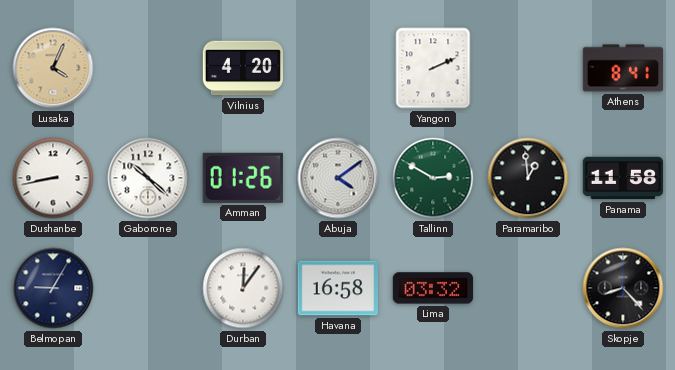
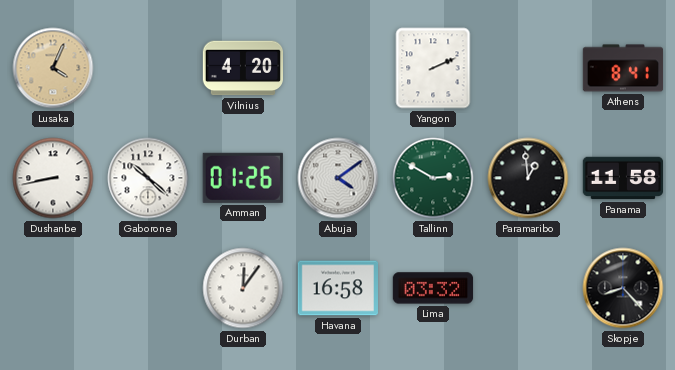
Belmopan: 9:05 -> none
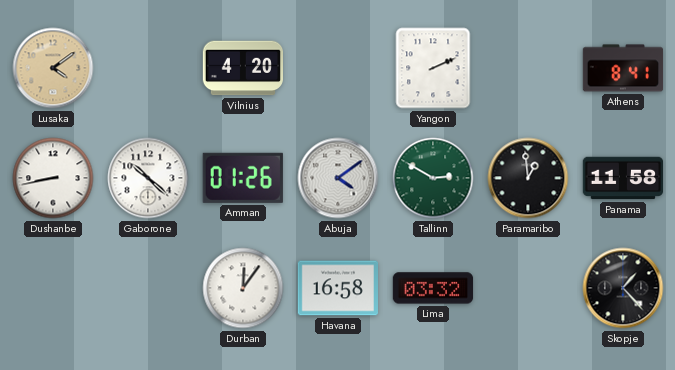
Lusaka: 4:04 -> 4:09
Skopje: 8:23 -> 1:23
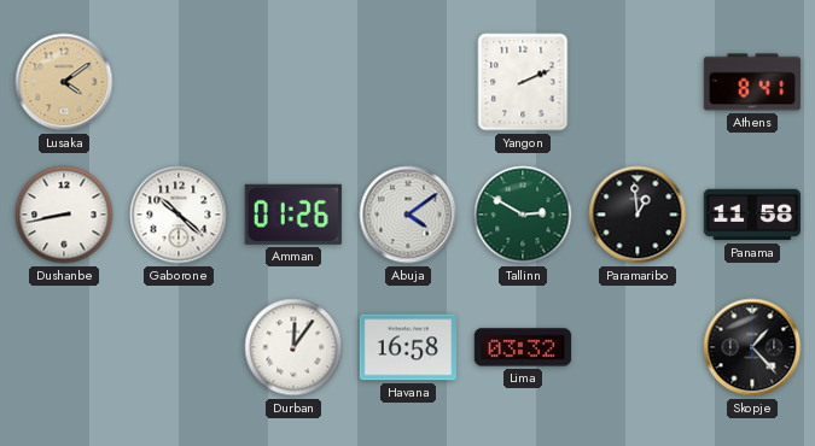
Vilnius: 4:20 -> none
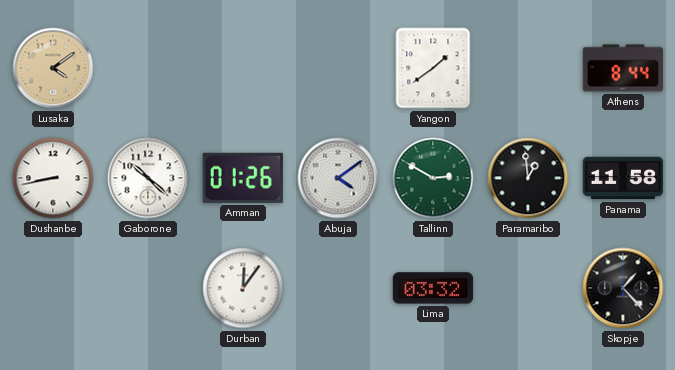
Yangon: 2:11 -> 1:39
Athens: 8:41 -> 8:44
Havana: 16:58 -> none
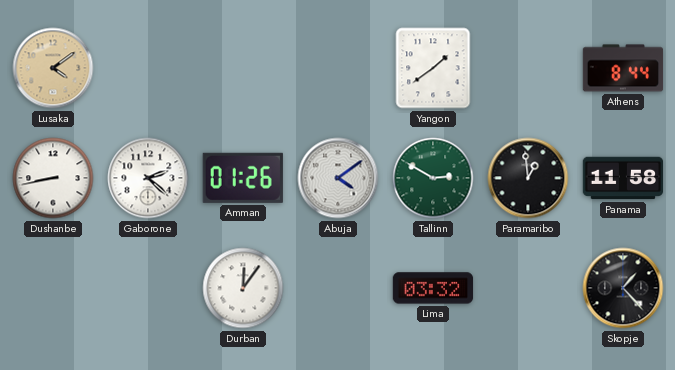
Gaborone: 10:22 -> 2:22
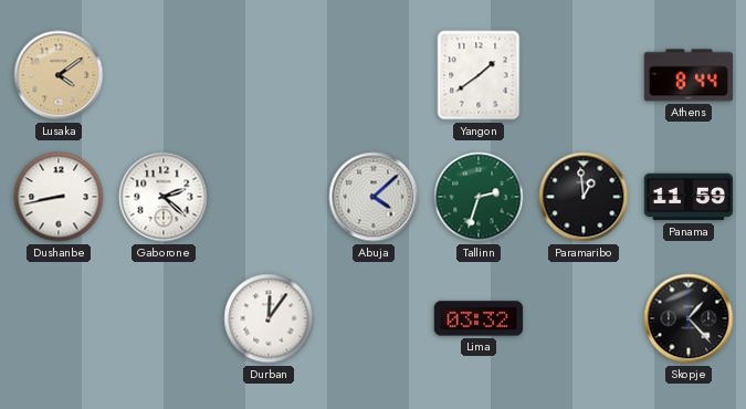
Amman: 01:26 -> none
Abuja: 4:09 -> 4:08
Tallinn: 2:50 -> 2:33
Panama: 11:58 -> 11:59
